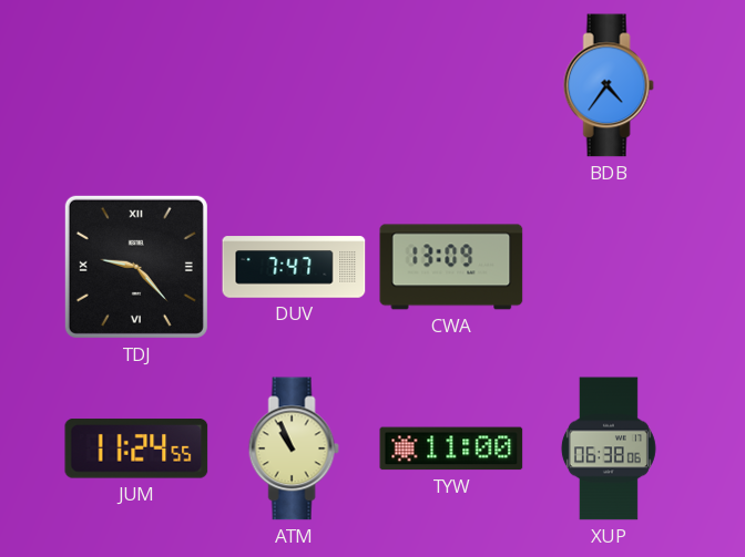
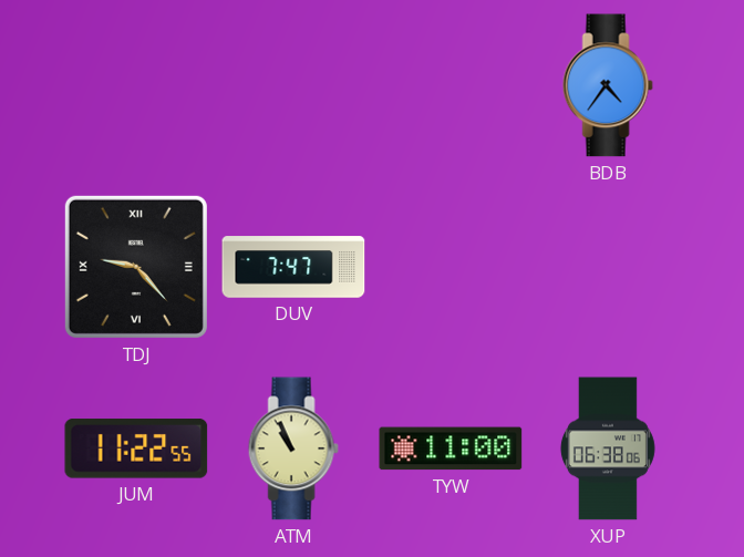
CWA: 13:09 -> none
JUM: 11:24 -> 11:22
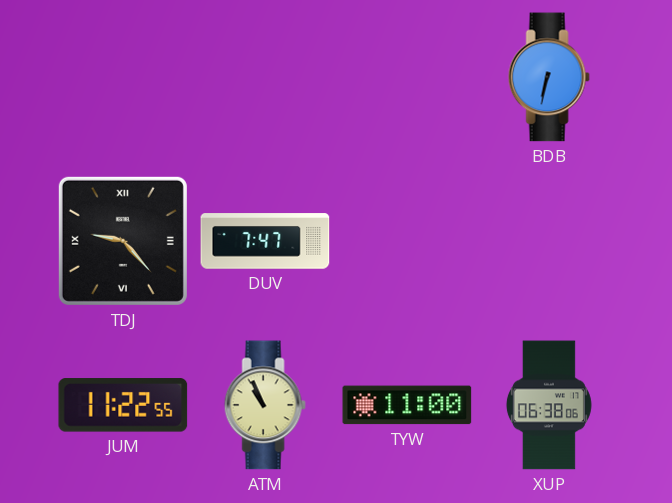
BDB: 4:36 -> 6:32
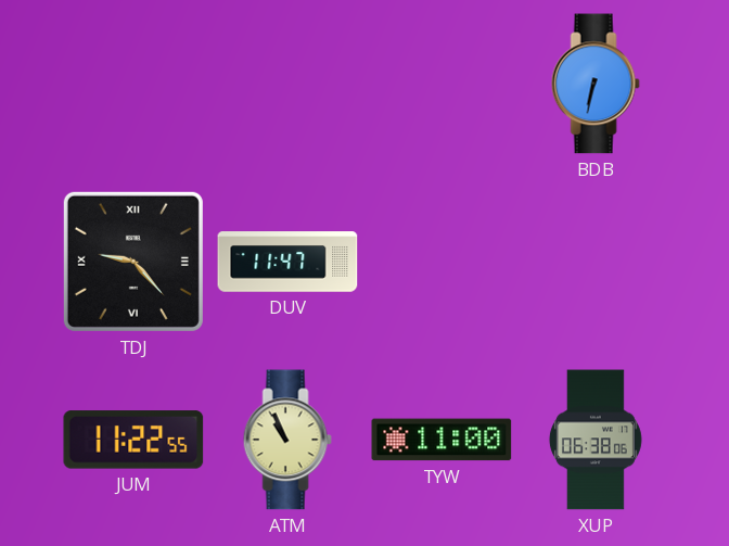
DUV: 7:47 -> 11:47
